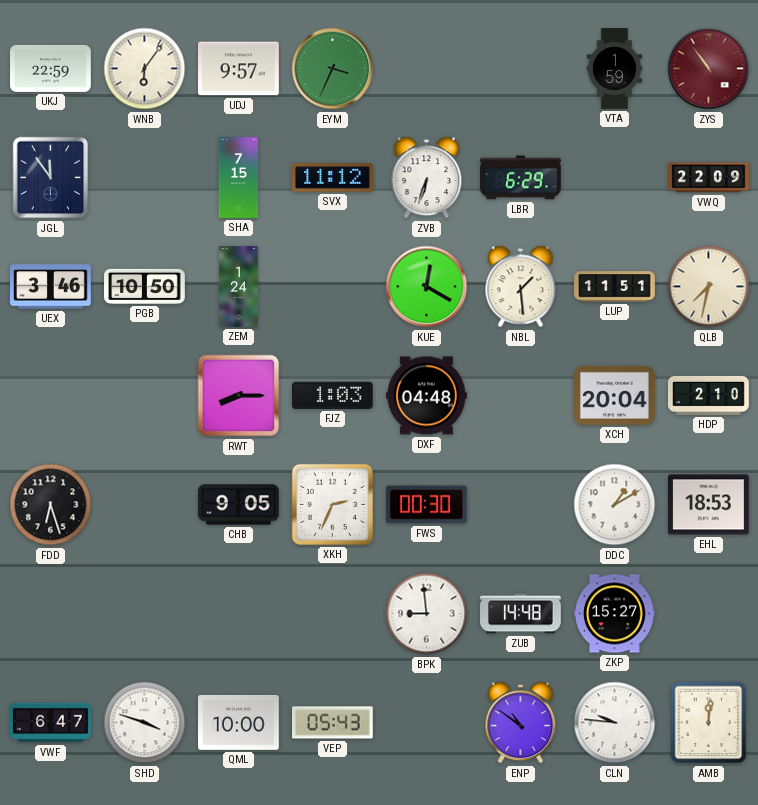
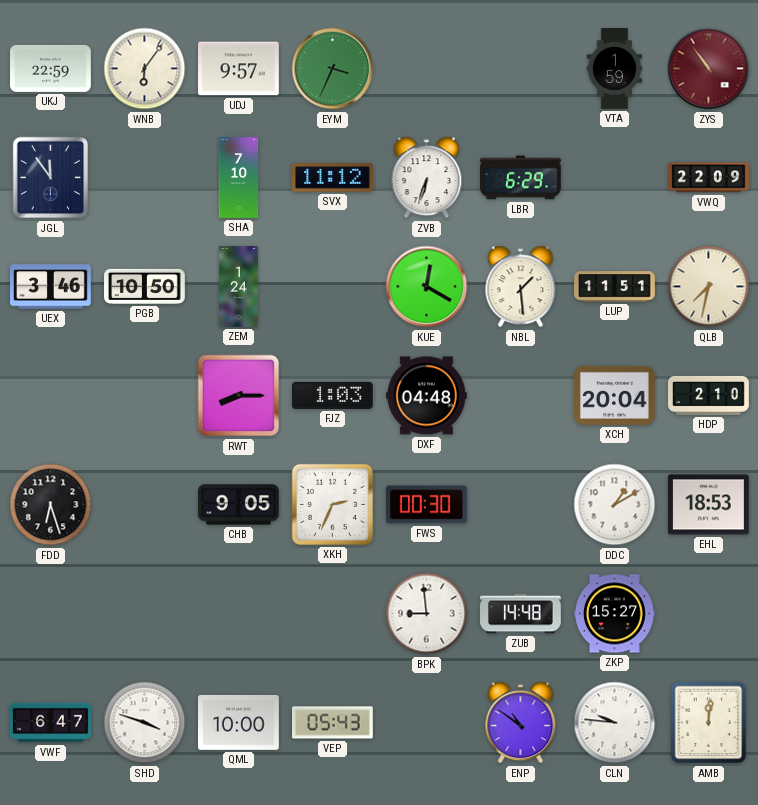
SHA: 7:15 -> 7:10
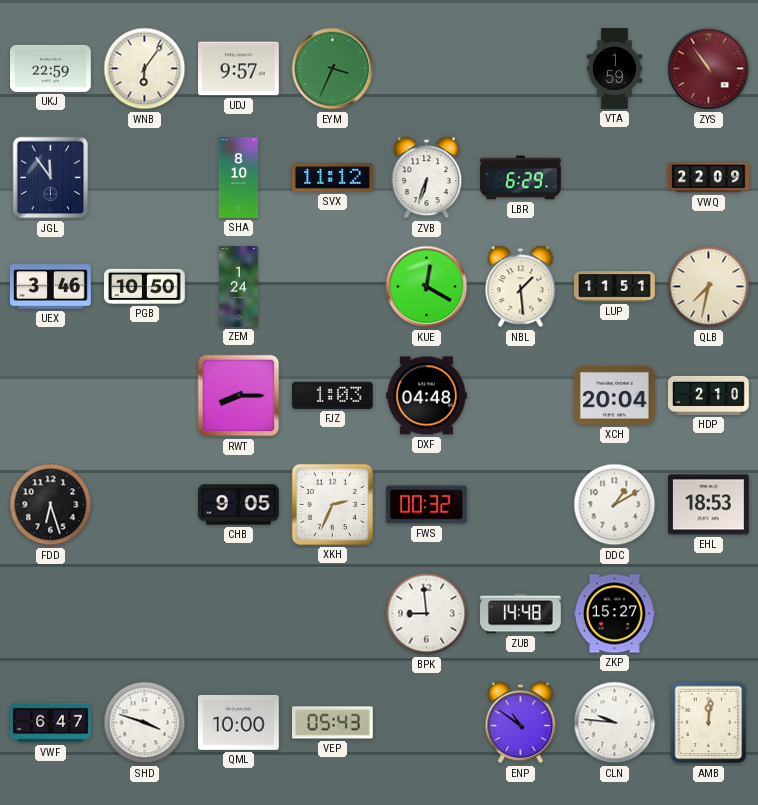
SHA: 7:10 -> 8:10
FWS: 00:30 -> 00:32
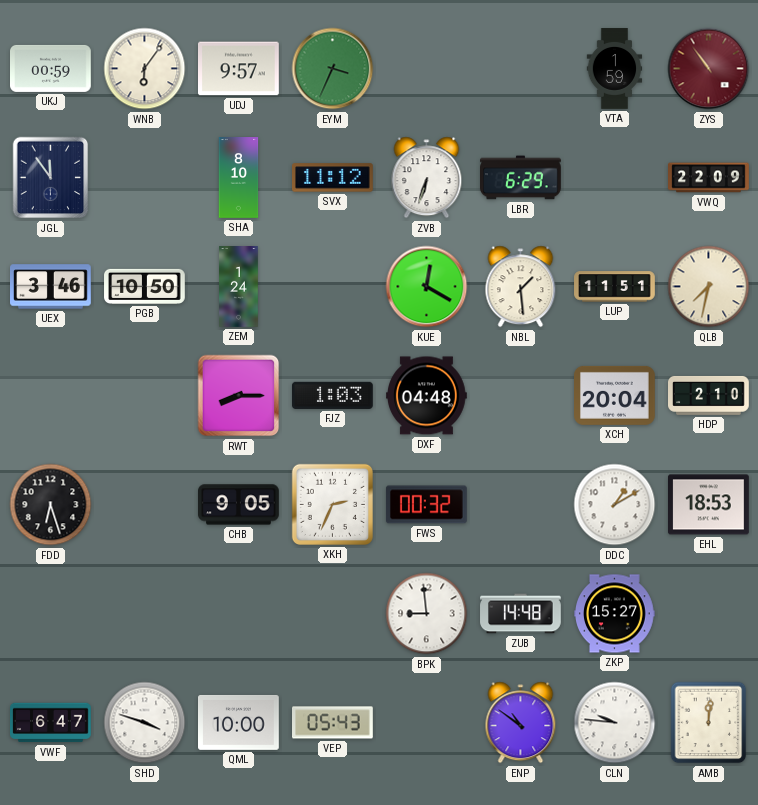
UKJ: 22:59 -> 00:59
